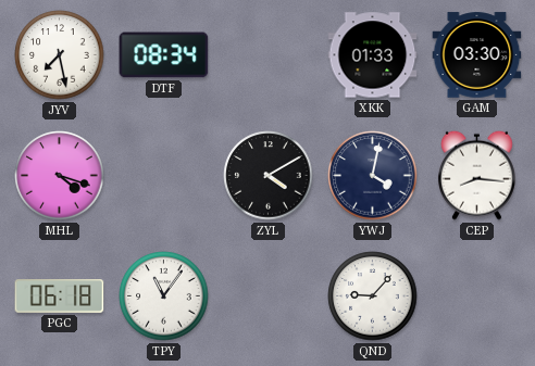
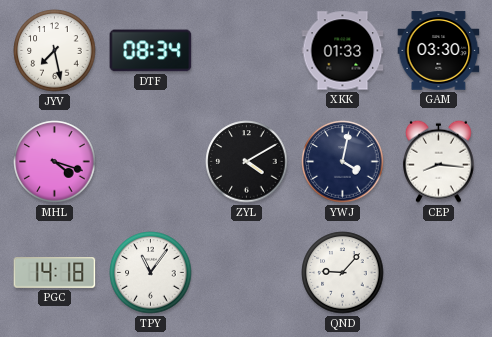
PGC: 06:18 -> 14:18
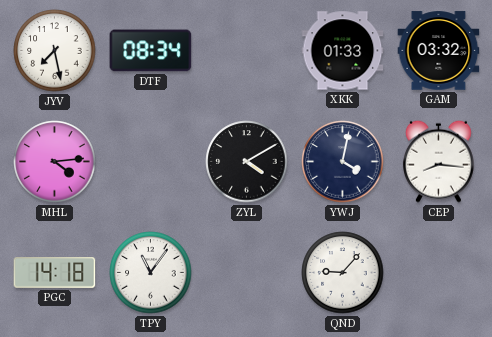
GAM: 03:30 -> 03:32
MHL: 4:18 -> 4:14
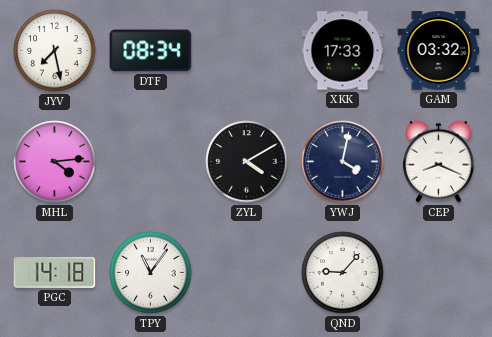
XKK: 01:33 -> 17:33
CEP: 8:16 -> 8:19
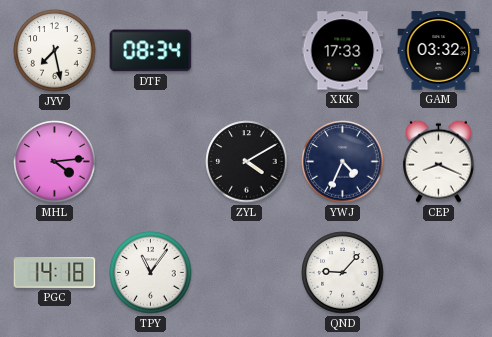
YWJ: 4:02 -> 4:34
